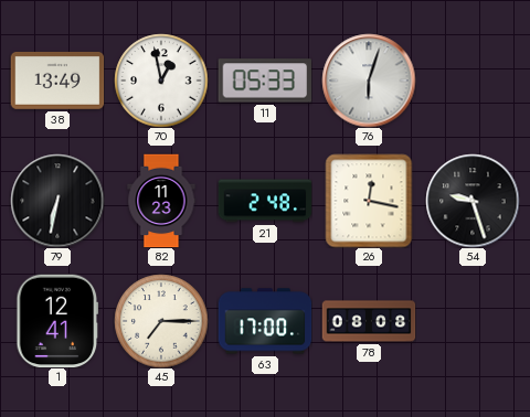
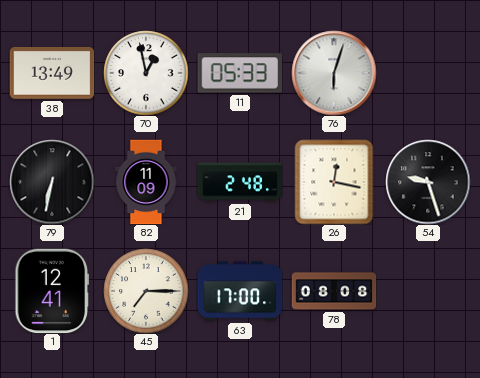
82: 11:23 -> 11:09
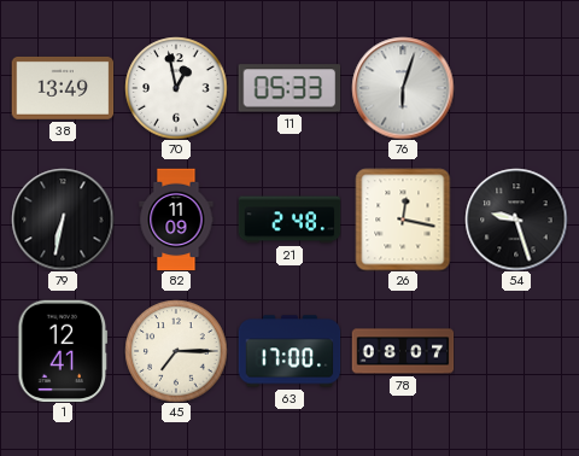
78: 08:08 -> 08:07
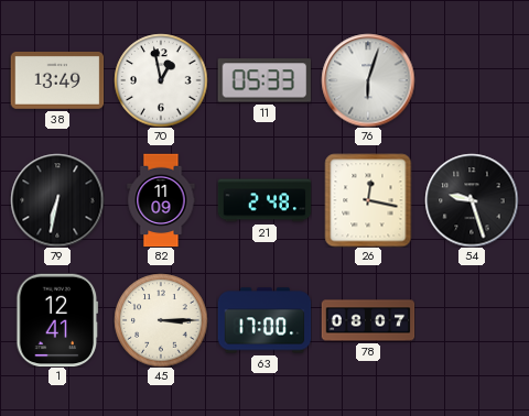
45: 7:15 -> 3:15
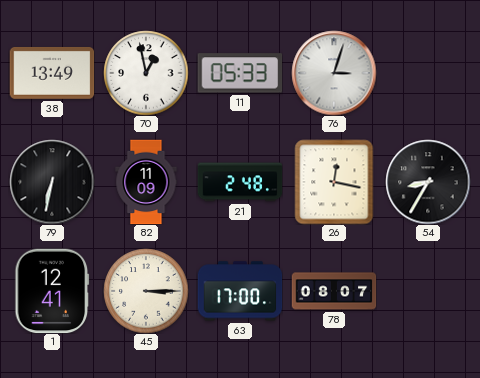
76: 6:03 -> 3:03
54: 9:27 -> 8:35
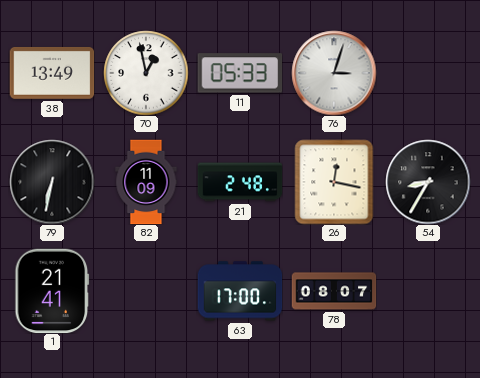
1: 12:41 -> 21:41
45: 3:15 -> none
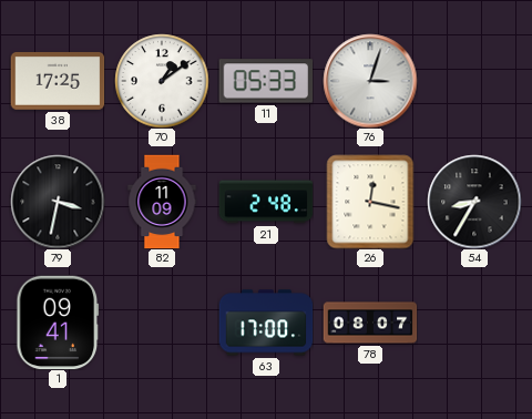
38: 13:49 -> 17:25
70: 12:58 -> 1:09
79: 6:32 -> 3:32
1: 21:41 -> 09:41
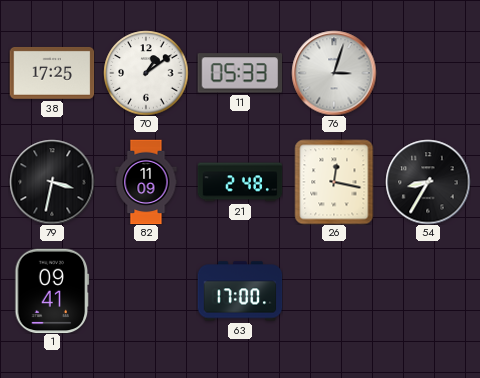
78: 08:07 -> none
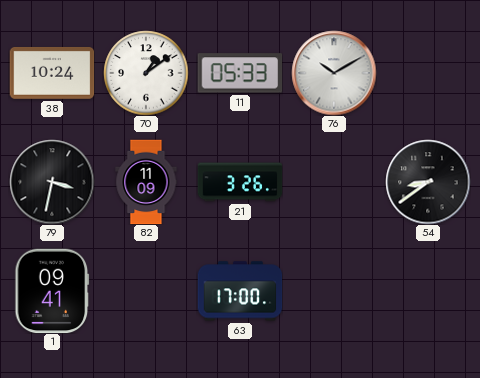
38: 17:25 -> 10:24
76: 3:03 -> 10:10
21: 2:48 -> 3:26
26: 12:17 -> none
54: 8:35 -> 8:39
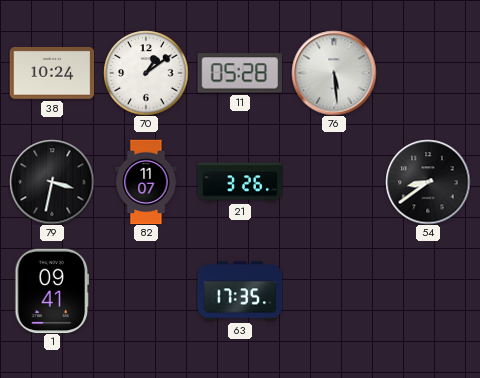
11: 05:33 -> 05:28
76: 10:10 -> 5:29
82: 11:09 -> 11:07
63: 17:00 -> 17:35
